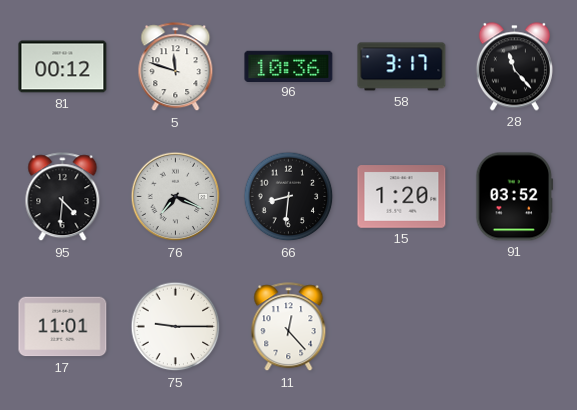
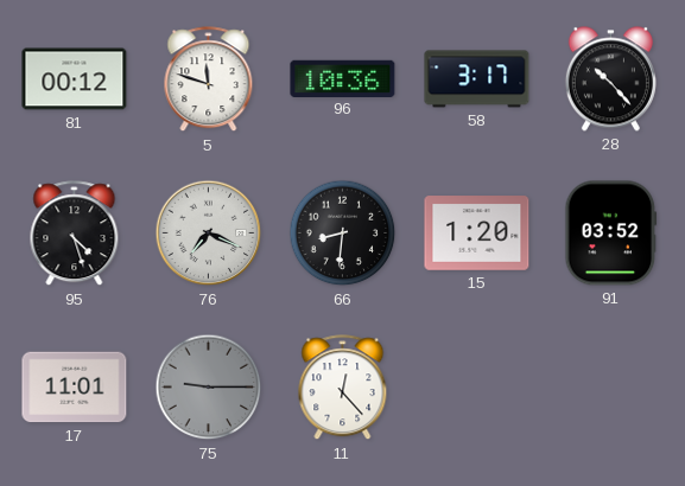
28: 11:23 -> 10:23
95: 4:31 -> 4:27
75 dial: white -> grey
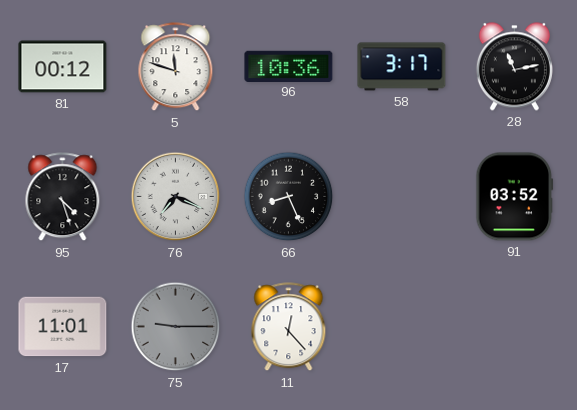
28: 10:23 -> 11:13
66: 8:31 -> 8:26
15: 1:20 -> none
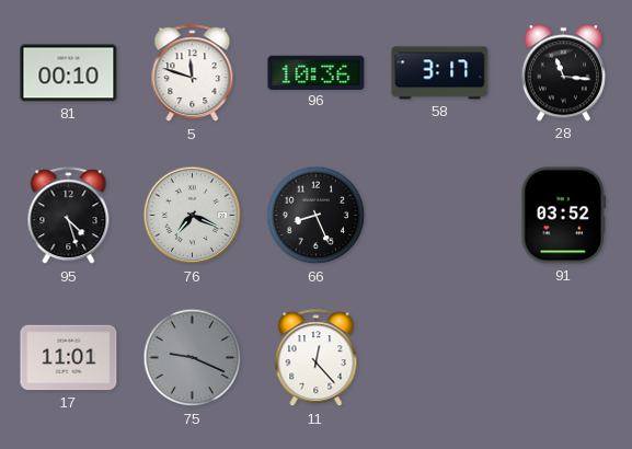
81: 00:12 -> 00:10
28: 11:13 -> 11:16
75: 9:15 -> 9:19
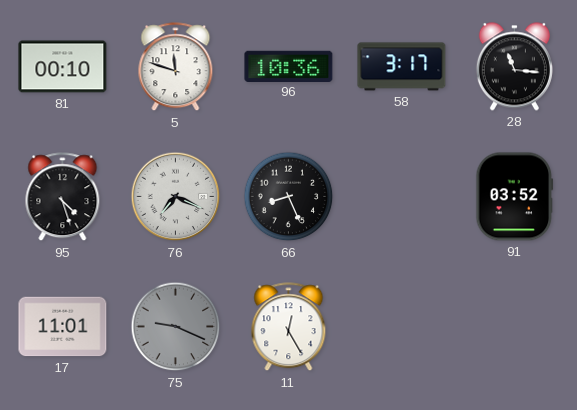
11: 12:23 -> 12:25
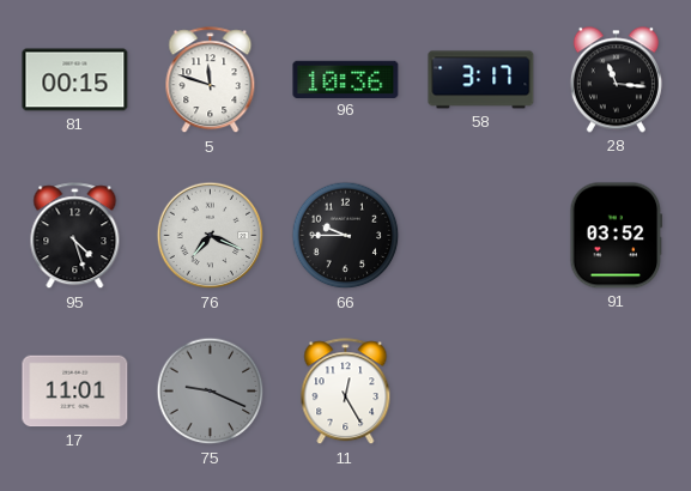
81: 00:10 -> 00:15
66: 8:26 -> 9:45
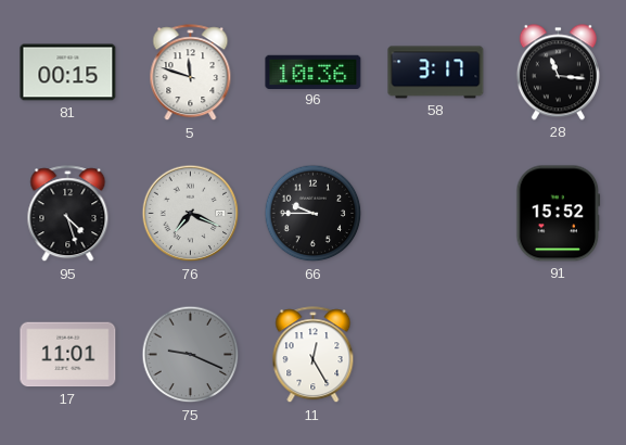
91: 03:52 -> 15:52
